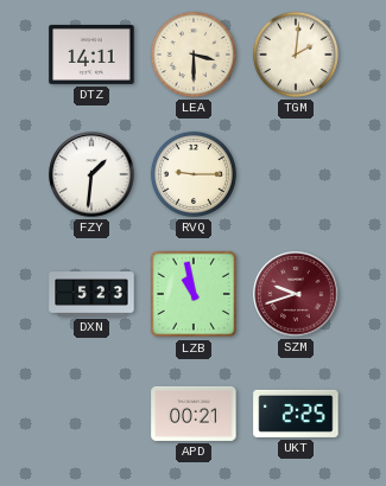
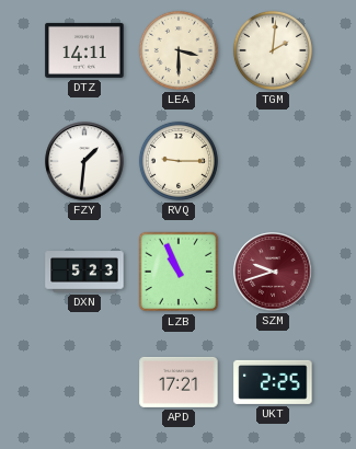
LZB: 10:58 -> 10:56
APD: 00:21 -> 17:21
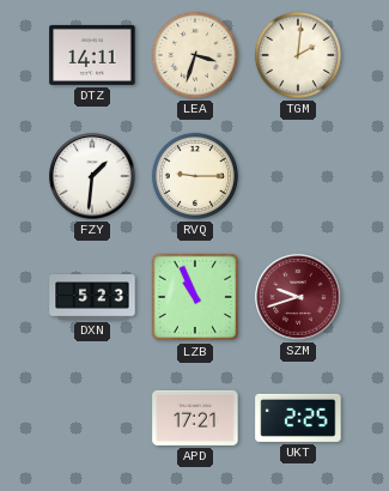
LEA: 3:30 -> 3:33
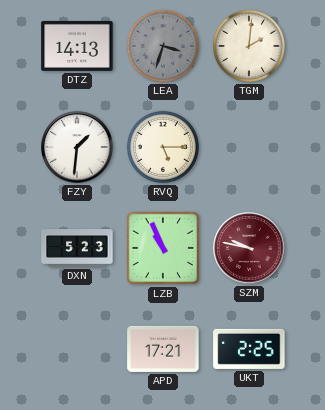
DTZ: 14:11 -> 14:13
LEA dial: cream -> grey
RVQ: 9:15 -> 5:15
SZM: 9:42 -> 9:47
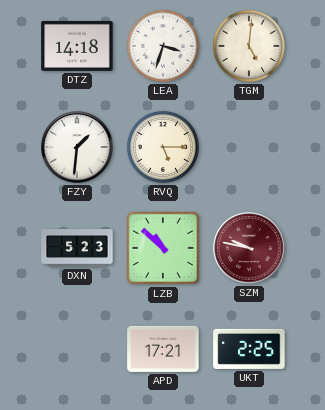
DTZ: 14:13 -> 14:18
LEA dial: grey -> white
TGM: 2:01 -> 5:01
LZB: 10:56 -> 10:52
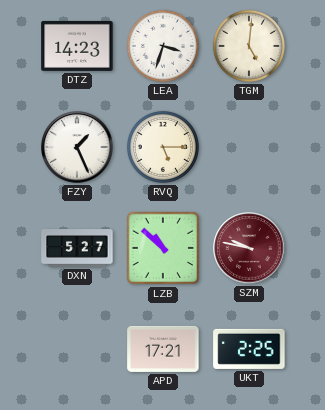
DTZ: 14:18 -> 14:23
FZY: 1:31 -> 1:26
DXN: 5:23 -> 5:27
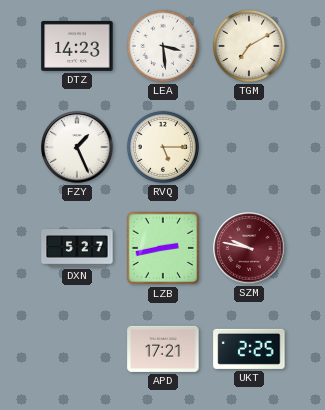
LEA: 3:33 -> 3:29
TGM: 5:01 -> 7:10
LZB: 10:52 -> 2:43
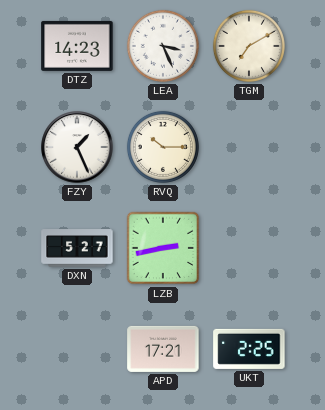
LEA: 3:29 -> 3:26
RVQ: 5:15 -> 10:15
SZM: 9:47 -> none
